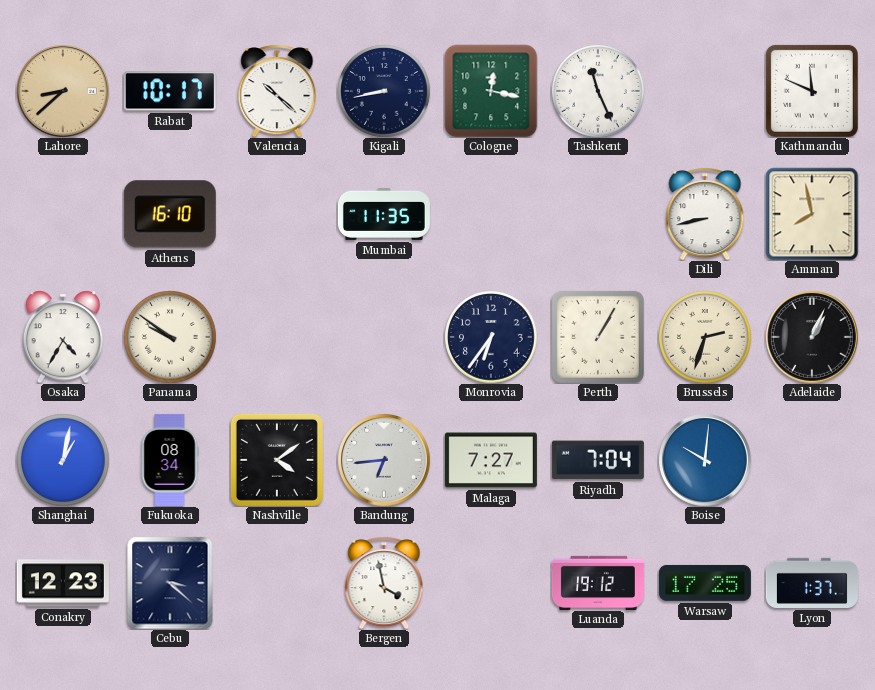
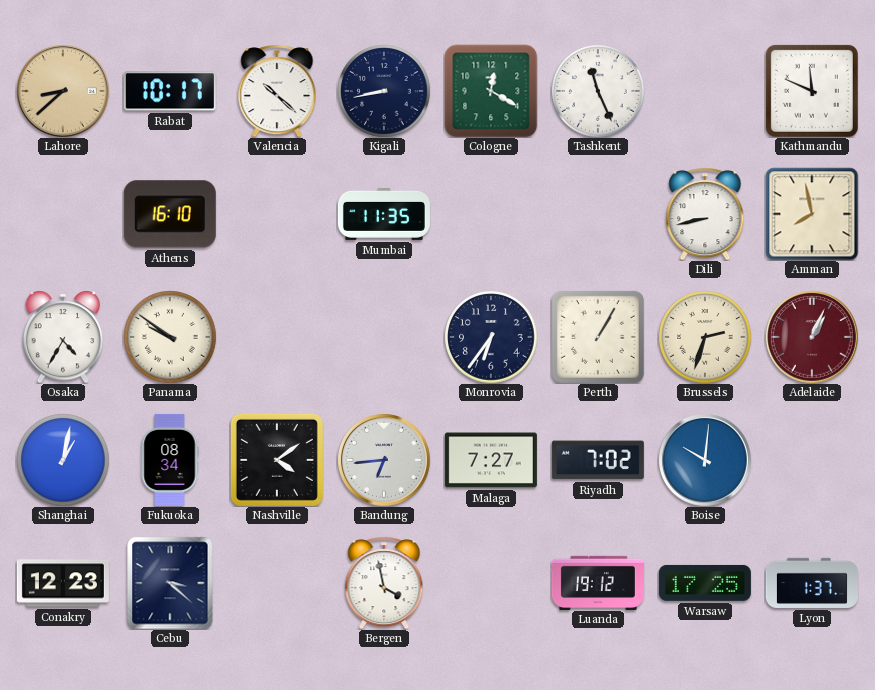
Cologne: 12:17 -> 12:20
Adelaide dial: black -> burgundy
Riyadh: 7:04 -> 7:02
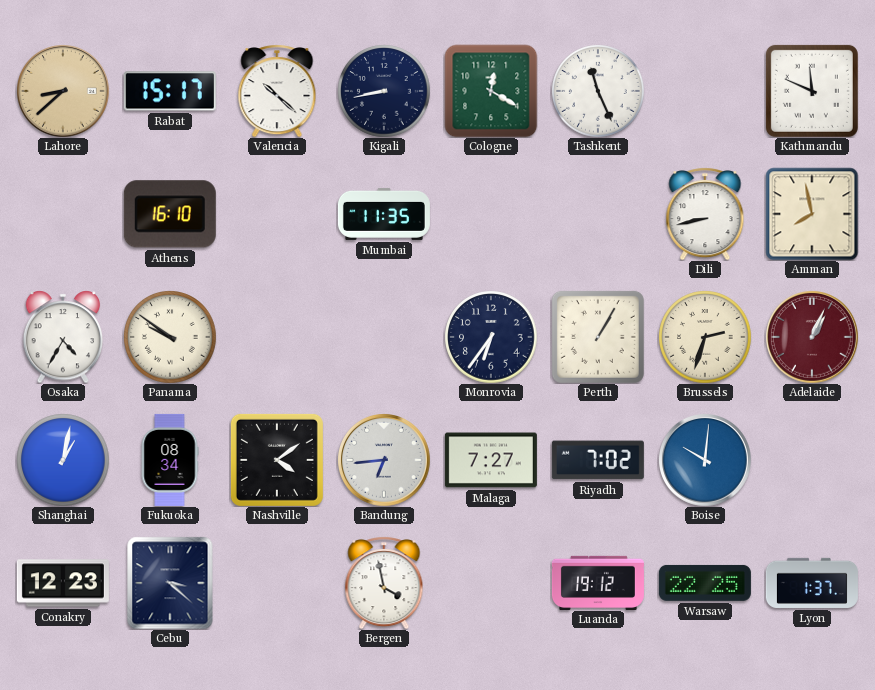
Rabat: 10:17 -> 15:17
Warsaw: 17:25 -> 22:25
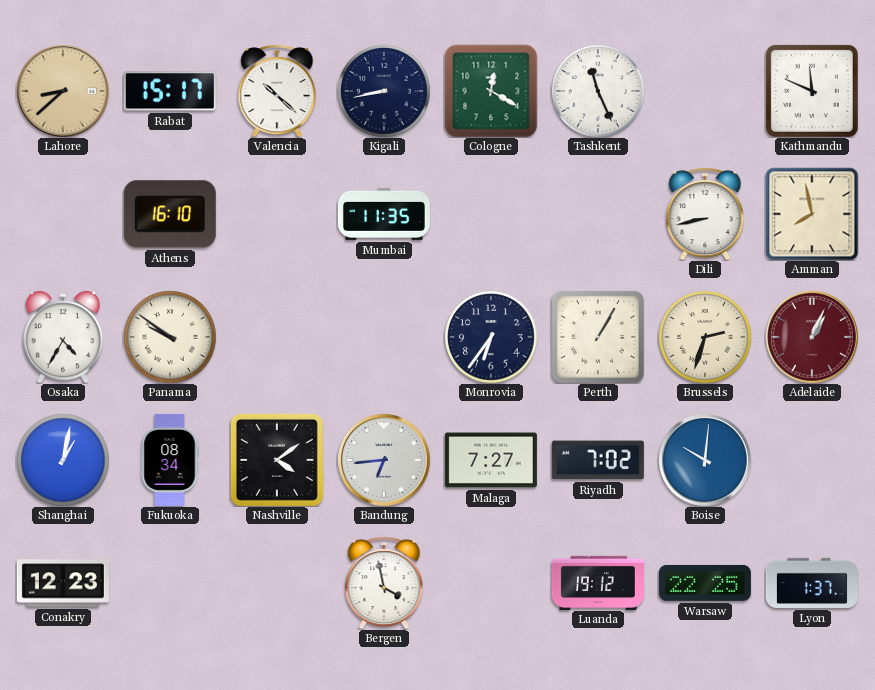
Cebu: 3:22 -> none
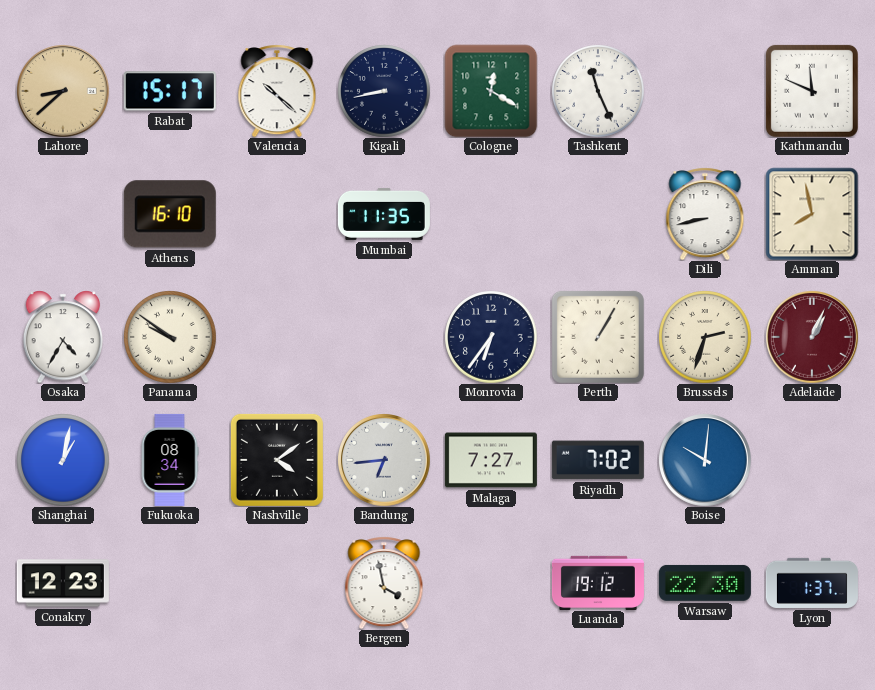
Warsaw: 22:25 -> 22:30
